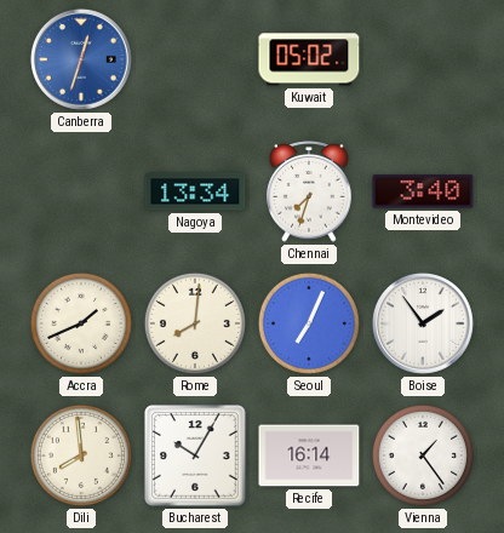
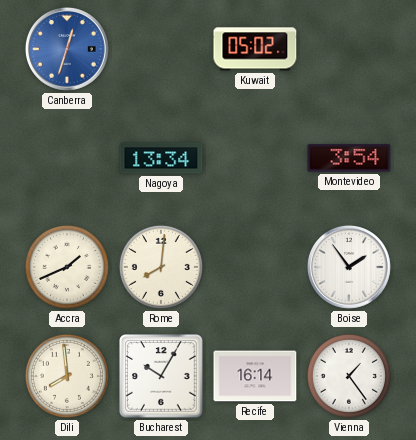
Chennai: 7:33 -> none
Montevideo: 3:40 -> 3:54
Seoul: 7:04 -> none
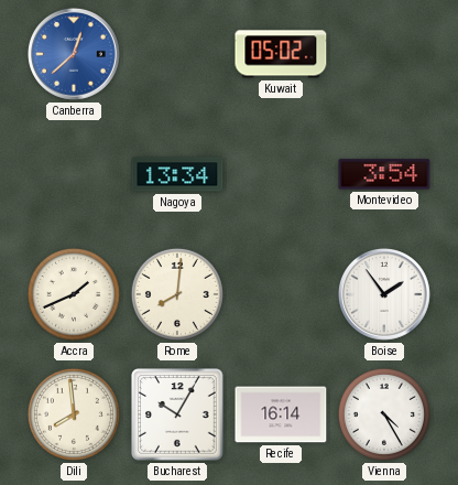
Canberra: 12:33 -> 12:38
Vienna: 1:24 -> 4:25
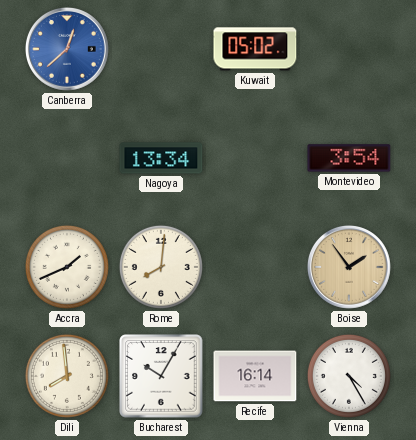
Boise dial: white -> champagne
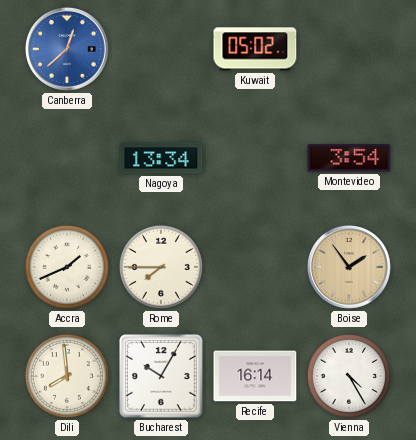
Rome: 8:01 -> 7:45
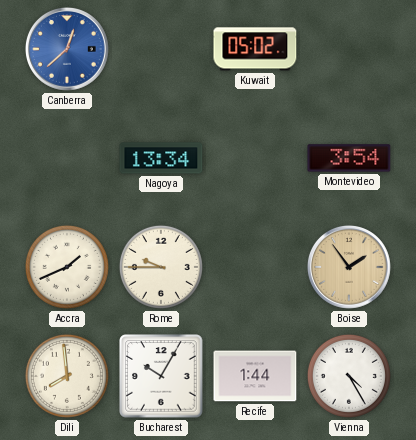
Rome: 7:45 -> 9:45
Recife: 16:14 -> 1:44
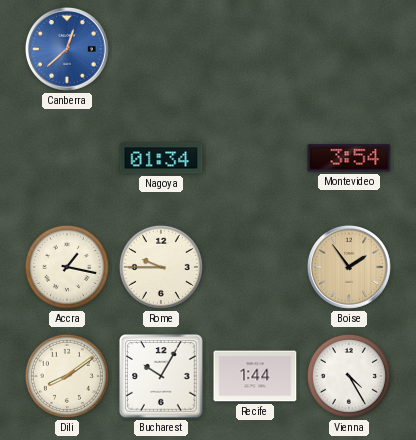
Kuwait: 05:02 -> none
Nagoya: 13:34 -> 01:34
Accra: 1:41 -> 1:17
Dili: 7:59 -> 8:09
